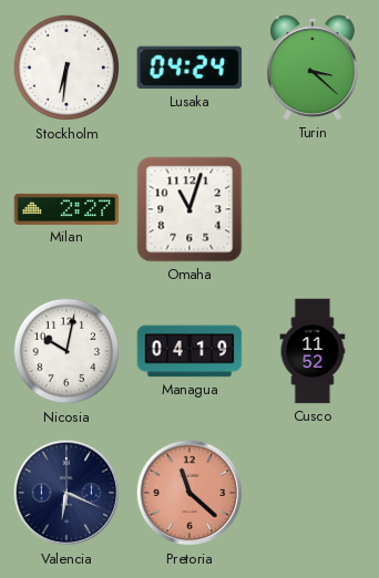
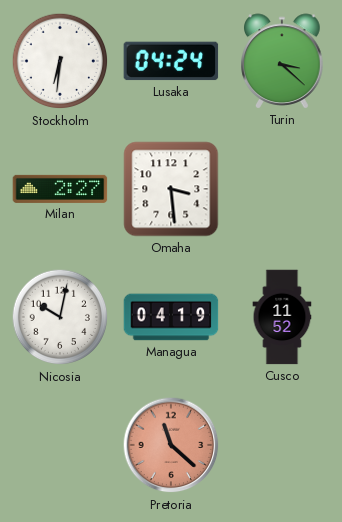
Omaha: 11:03 -> 3:29
Valencia: 6:19 -> none
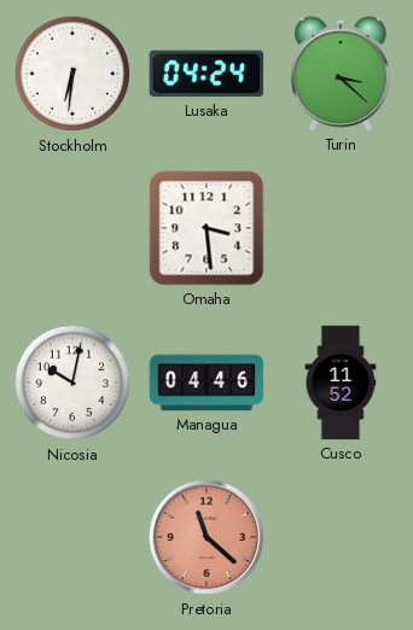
Milan: 2:27 -> none
Managua: 04:19 -> 04:46
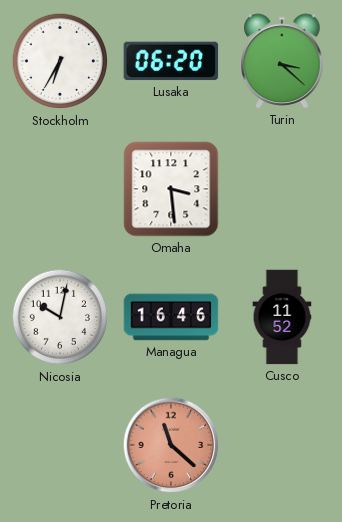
Stockholm: 6:31 -> 6:35
Lusaka: 04:24 -> 06:20
Managua: 04:46 -> 16:46
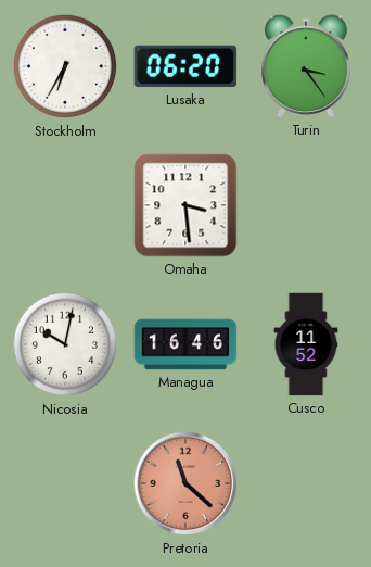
Turin: 3:22 -> 3:24
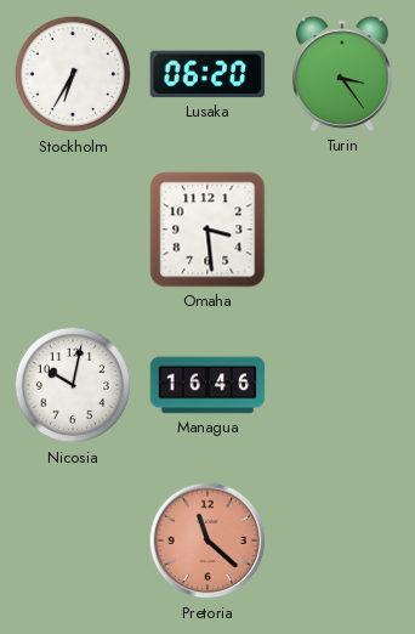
Cusco: 11:52 -> none
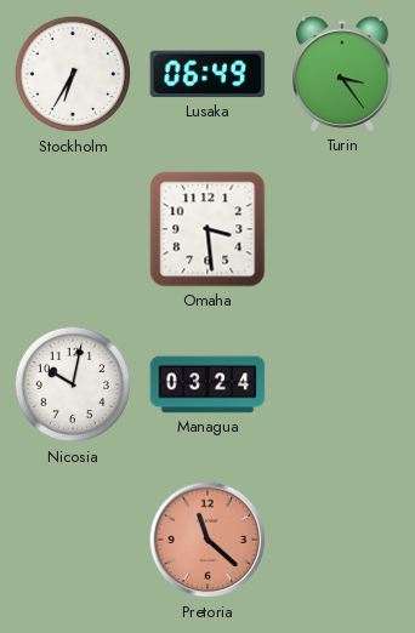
Lusaka: 06:20 -> 06:49
Managua: 16:46 -> 03:24
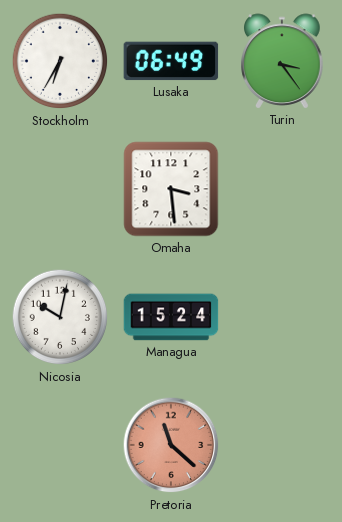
Managua: 03:24 -> 15:24
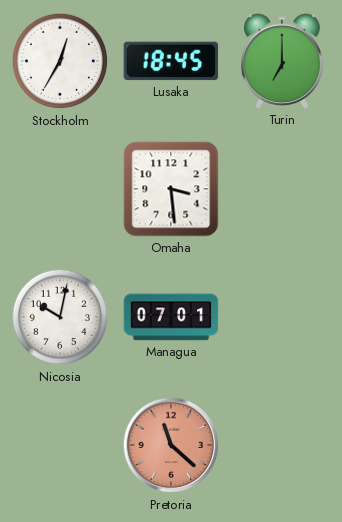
Stockholm: 6:35 -> 12:35
Lusaka: 06:49 -> 18:45
Turin: 3:24 -> 7:00
Managua: 15:24 -> 07:01
